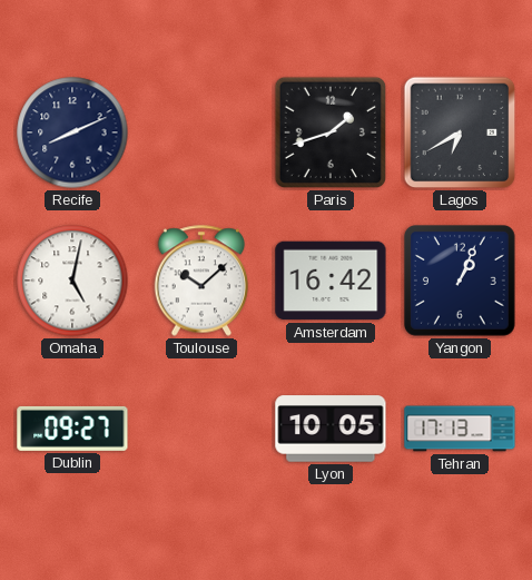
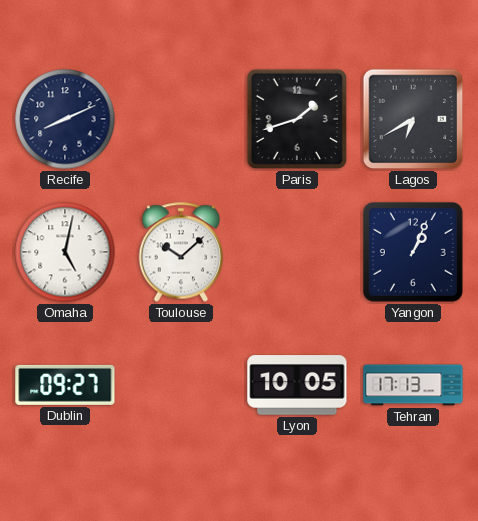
Amsterdam: 16:42 -> none
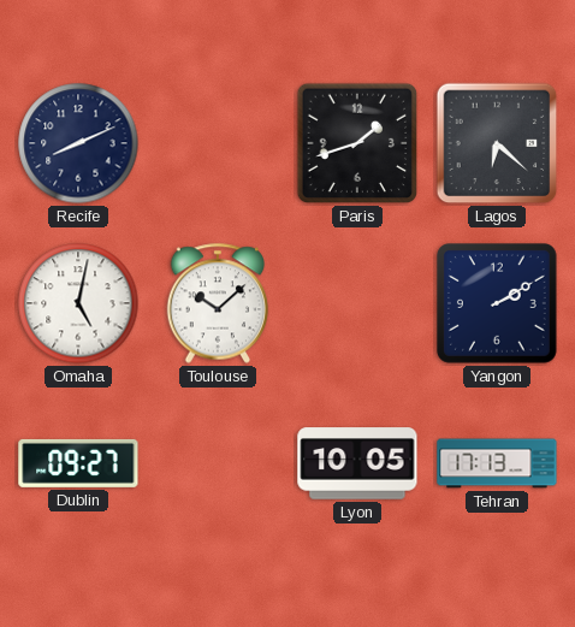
Lagos: 6:40 -> 6:22
Yangon: 1:04 -> 2:10
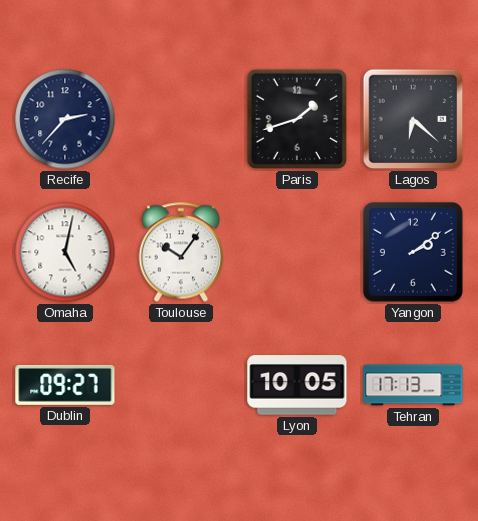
Recife: 8:11 -> 2:37
Toulouse: 10:08 -> 10:06
Yangon: 2:10 -> 2:09
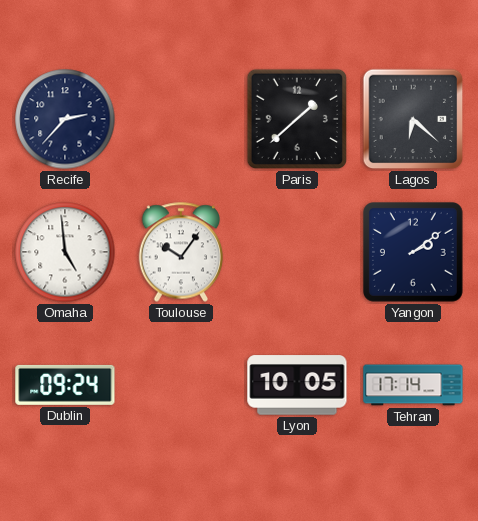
Paris: 1:42 -> 1:38
Omaha: 5:02 -> 4:59
Dublin: 09:27 -> 09:24
Tehran: 17:13 -> 17:14
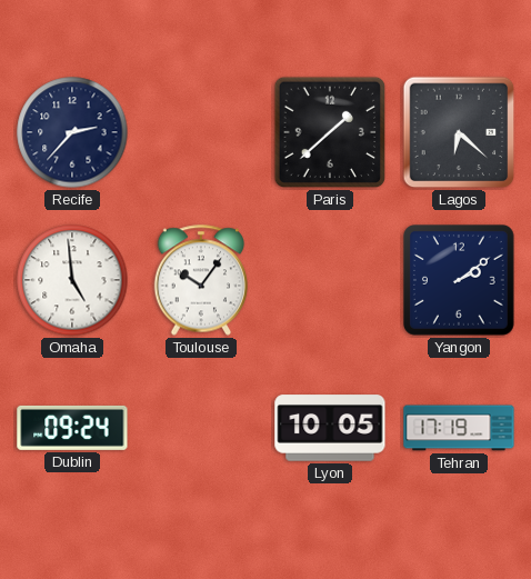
Tehran: 17:14 -> 17:19
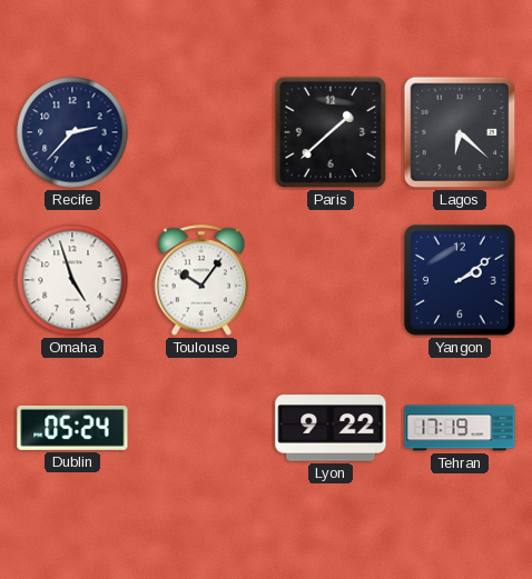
Omaha: 4:59 -> 4:57
Dublin: 09:24 -> 05:24
Lyon: 10:05 -> 9:22
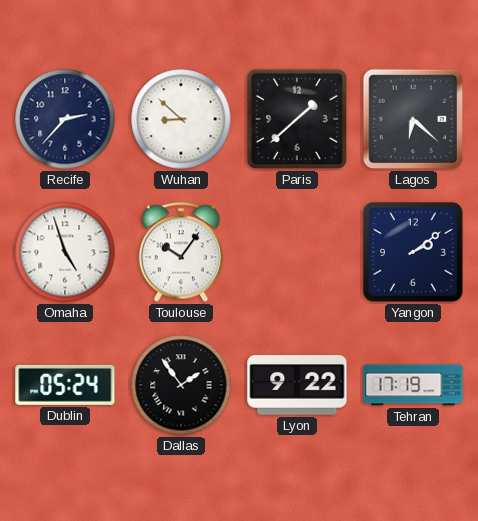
Wuhan: none -> 8:52
Dallas: none -> 1:54
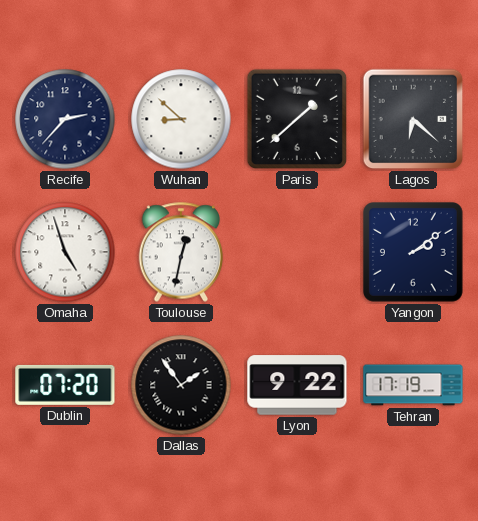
Toulouse: 10:06 -> 12:32
Dublin: 05:24 -> 07:20
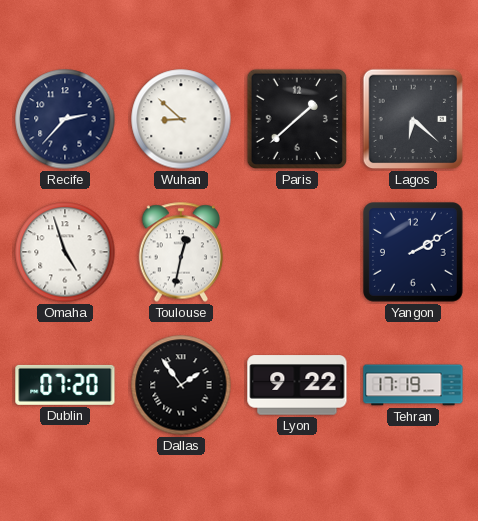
Yangon: 2:09 -> 2:10
